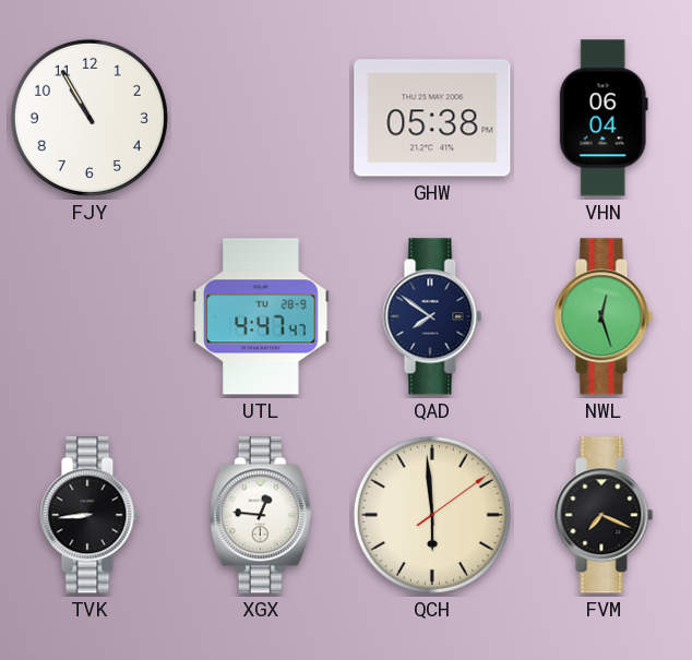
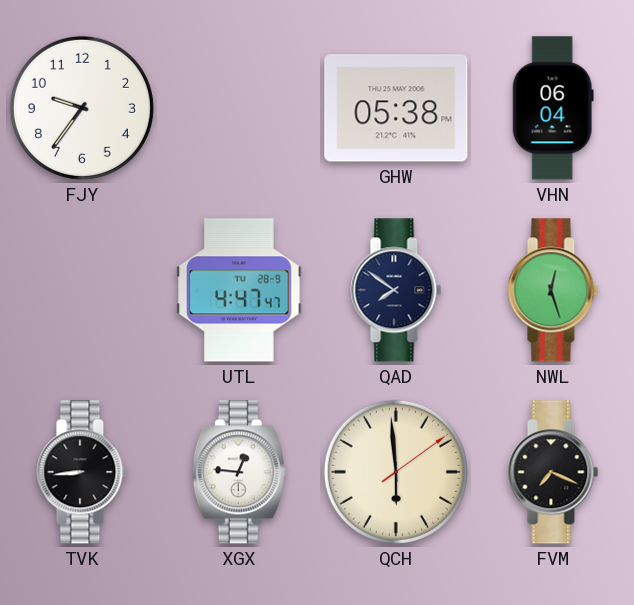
FJY: 10:55 -> 9:36
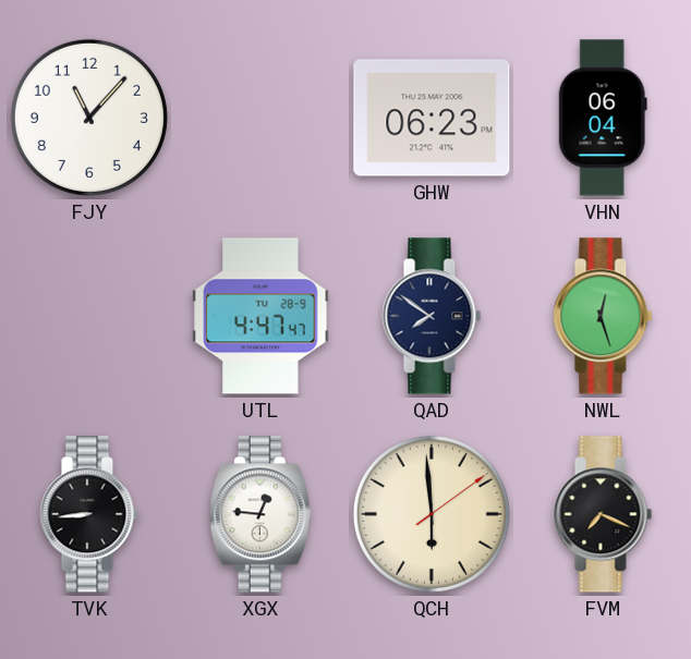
FJY: 9:36 -> 11:07
GHW: 05:38 -> 06:23
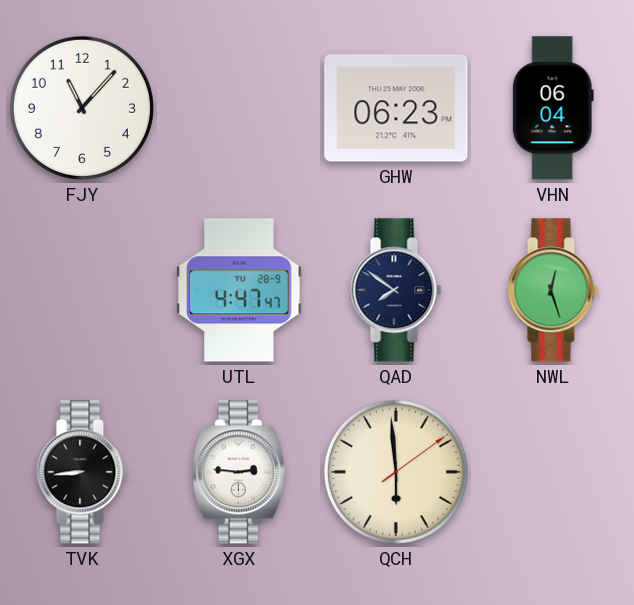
XGX: 12:46 -> 2:46
FVM: 7:19 -> none
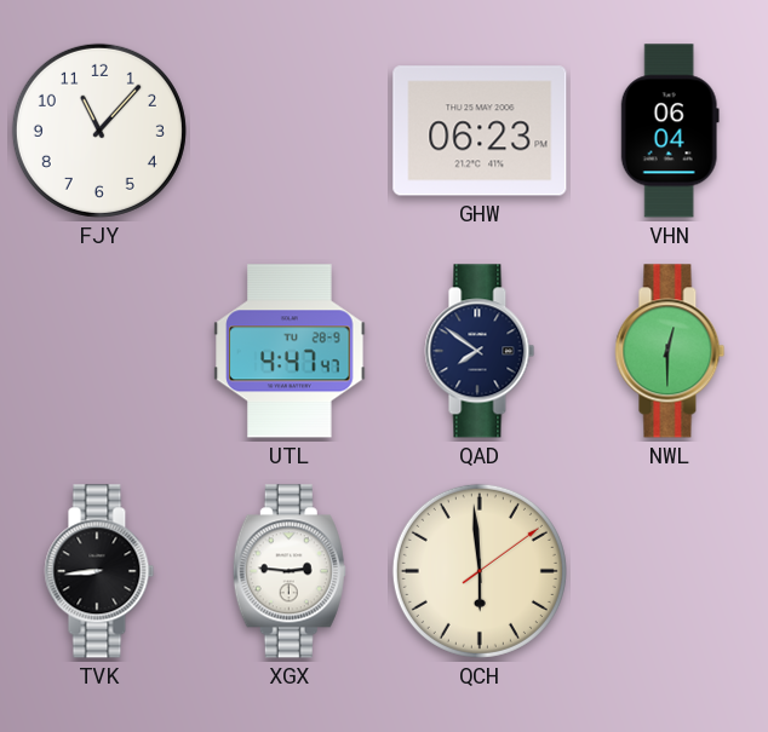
NWL: 12:27 -> 12:30
